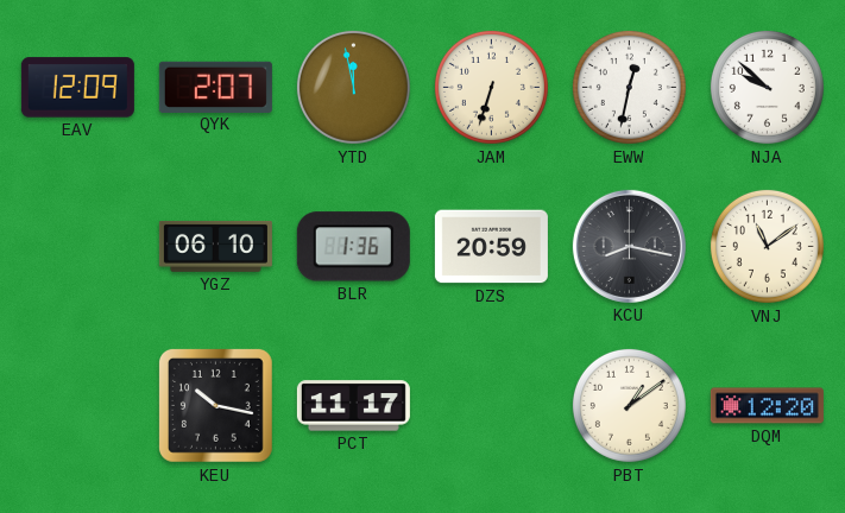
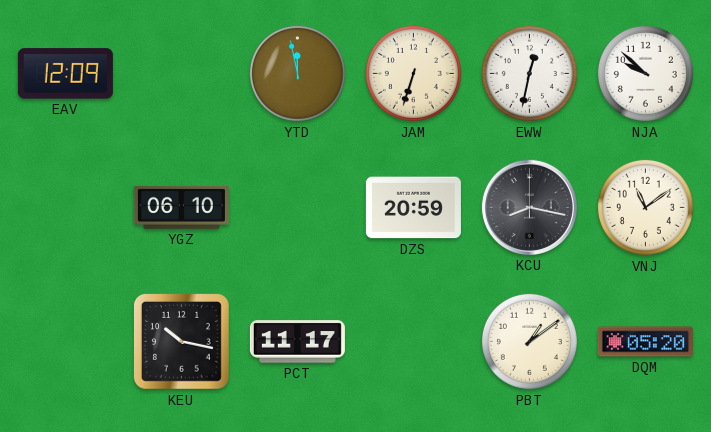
QYK: 2:07 -> none
BLR: 1:36 -> none
DQM: 12:20 -> 05:20
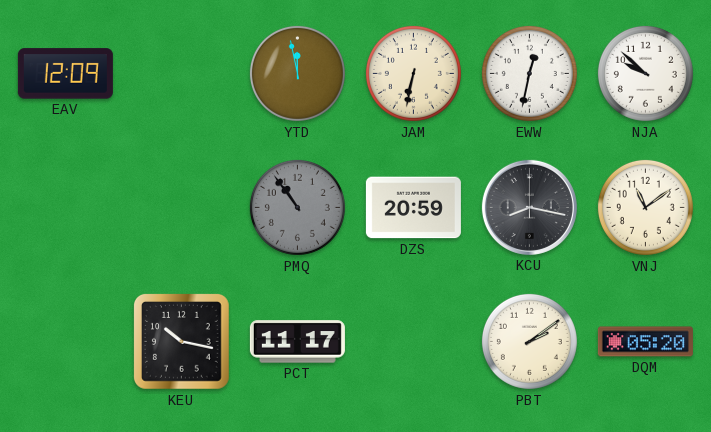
JAM: 6:33 -> 6:32
YGZ: 06:10 -> none
PMQ: none -> 10:54
PBT: 1:09 -> 2:09
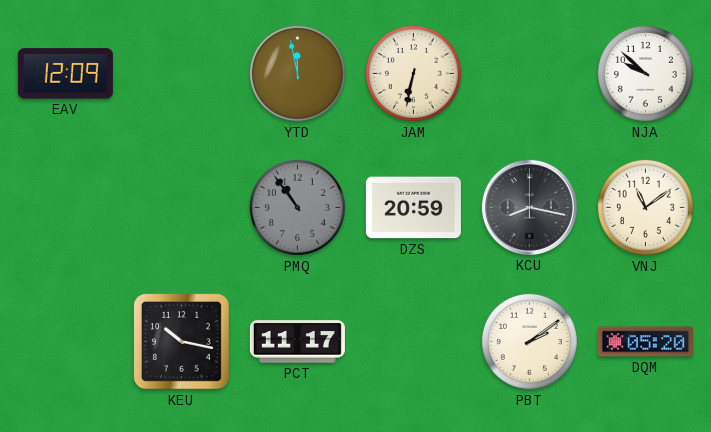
EWW: 12:32 -> none
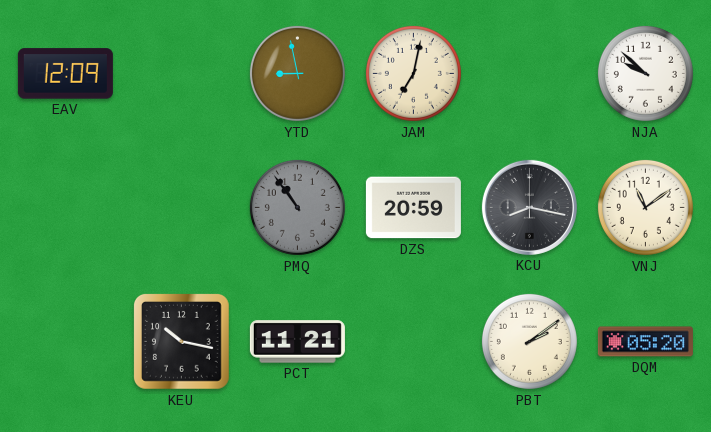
YTD: 11:58 -> 8:58
JAM: 6:32 -> 7:02
PCT: 11:17 -> 11:21
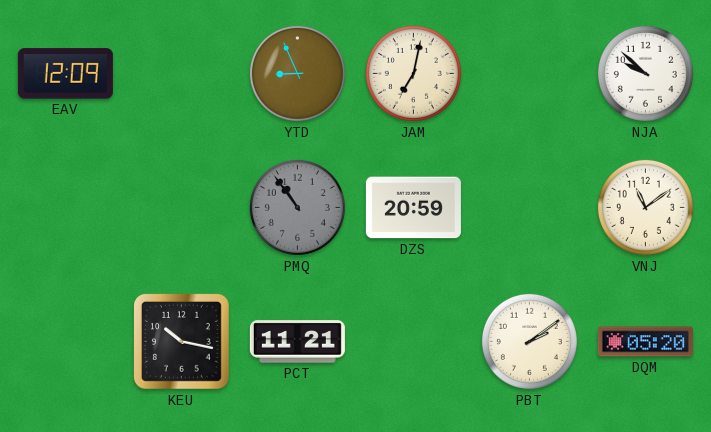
YTD: 8:58 -> 8:56
KCU: 8:17 -> none
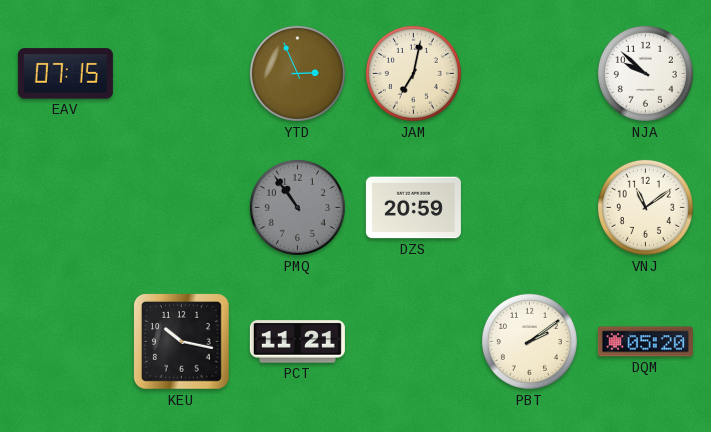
EAV: 12:09 -> 07:15
YTD: 8:56 -> 2:56
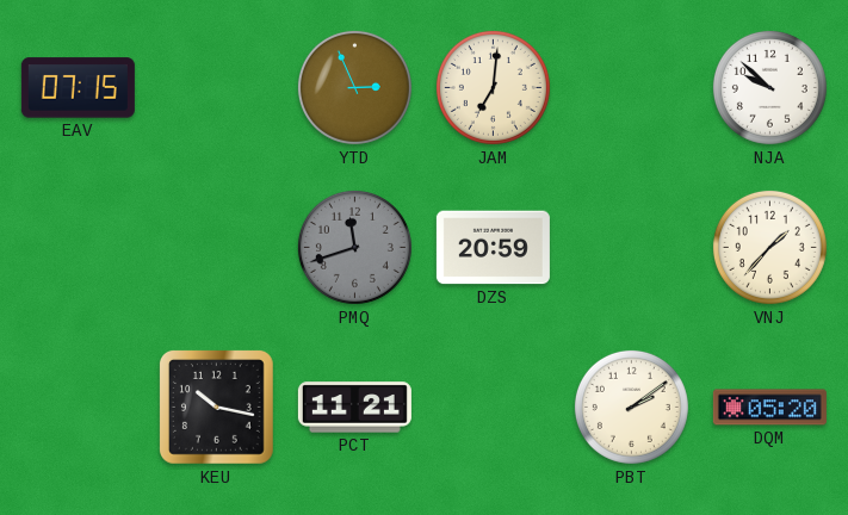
JAM: 7:02 -> 7:01
PMQ: 10:54 -> 11:42
VNJ: 11:09 -> 1:37
